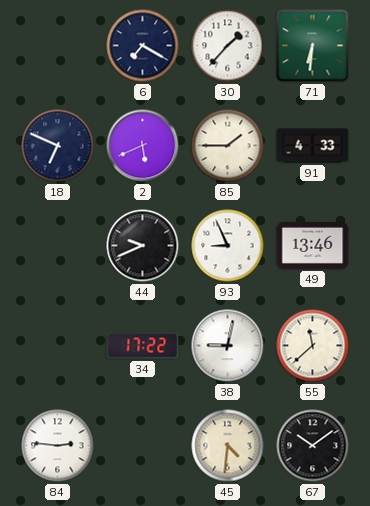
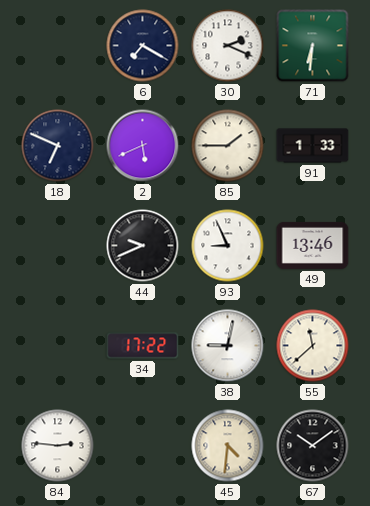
30: 1:37 -> 2:19
91: 4:33 -> 1:33
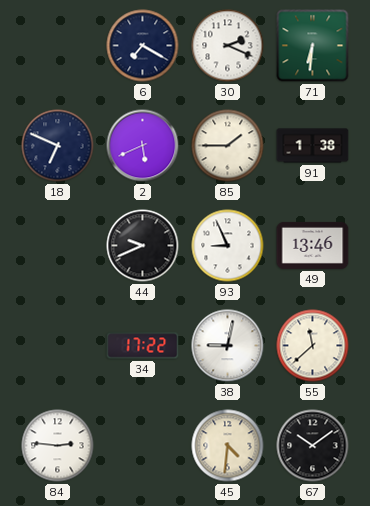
91: 1:33 -> 1:38
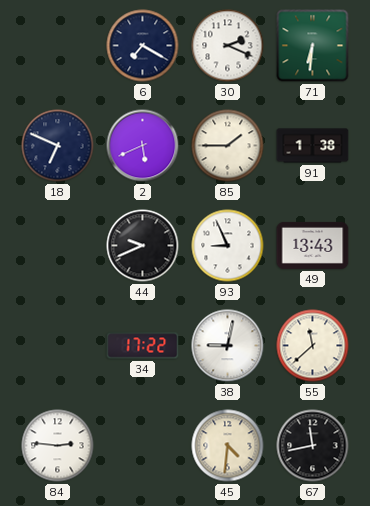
49: 13:46 -> 13:43
67: 10:09 -> 11:43
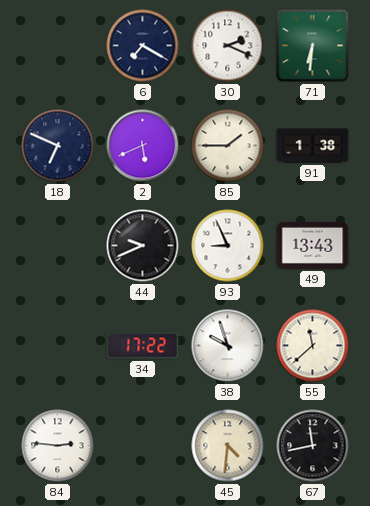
38: 9:02 -> 9:57
